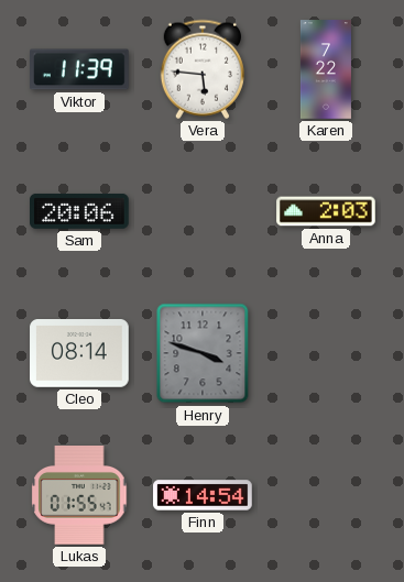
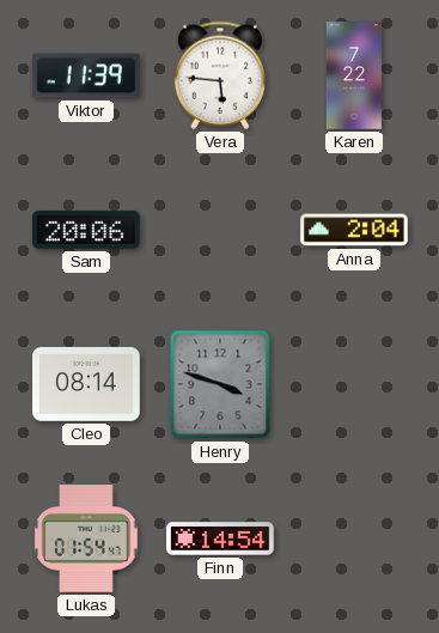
Anna: 2:03 -> 2:04
Lukas: 01:55 -> 01:54
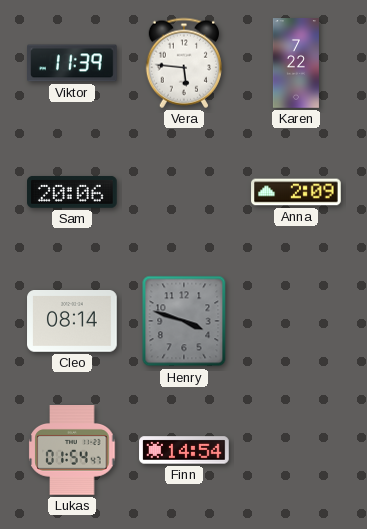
Anna: 2:04 -> 2:09
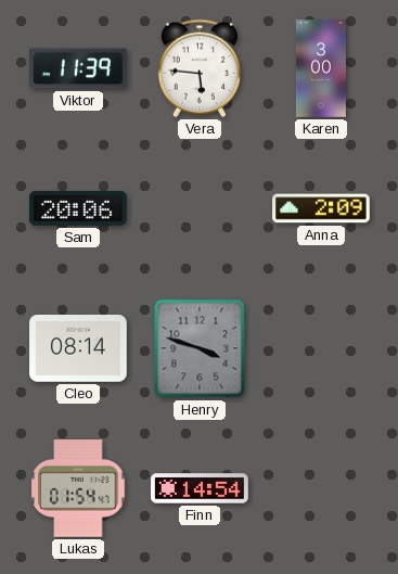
Karen: 7:22 -> 3:00
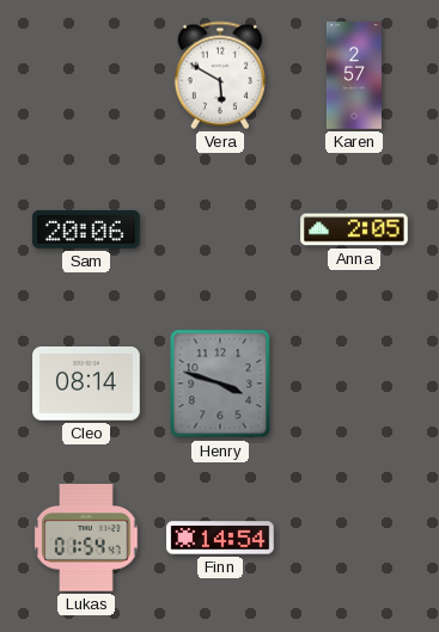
Viktor: 11:39 -> none
Vera: 5:46 -> 5:50
Karen: 3:00 -> 2:57
Anna: 2:09 -> 2:05
